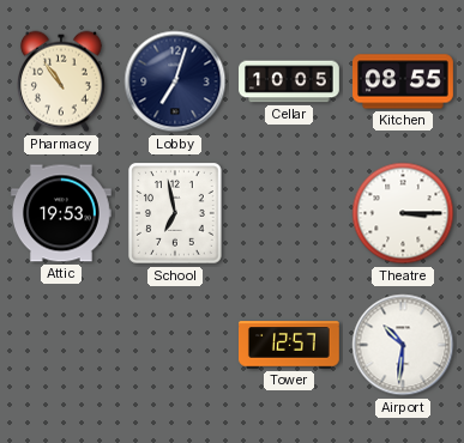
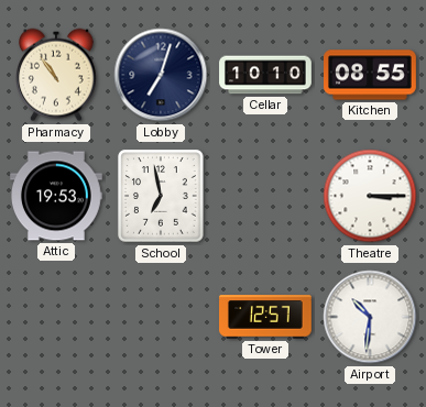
Cellar: 10:05 -> 10:10
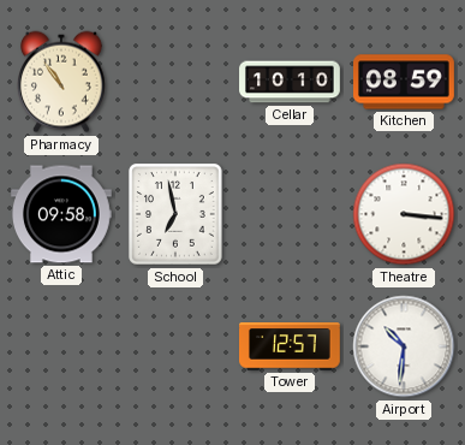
Lobby: 7:03 -> none
Kitchen: 08:55 -> 08:59
Attic: 19:53 -> 09:58
Theatre: 3:15 -> 3:16
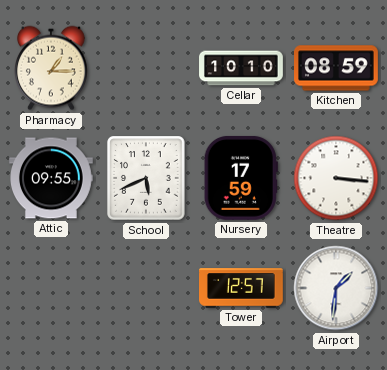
Pharmacy: 10:54 -> 1:15
Attic: 09:58 -> 09:55
School: 6:58 -> 5:41
Nursery: none -> 17:59
Airport: 10:31 -> 1:31
